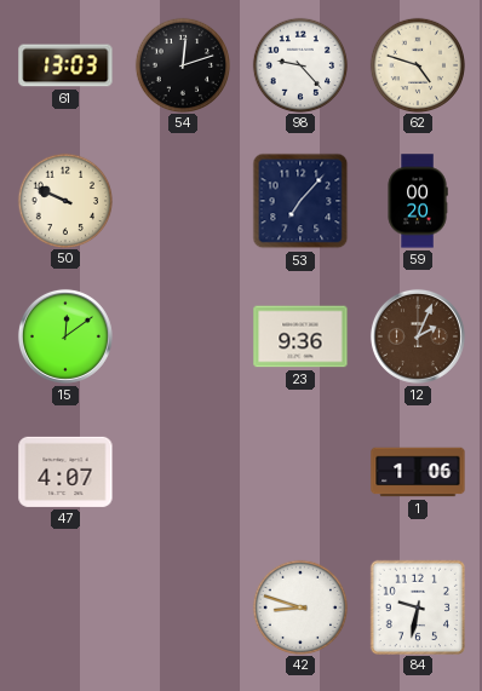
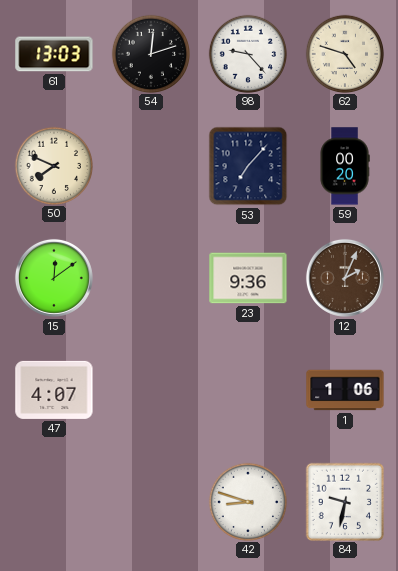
50: 9:49 -> 7:49
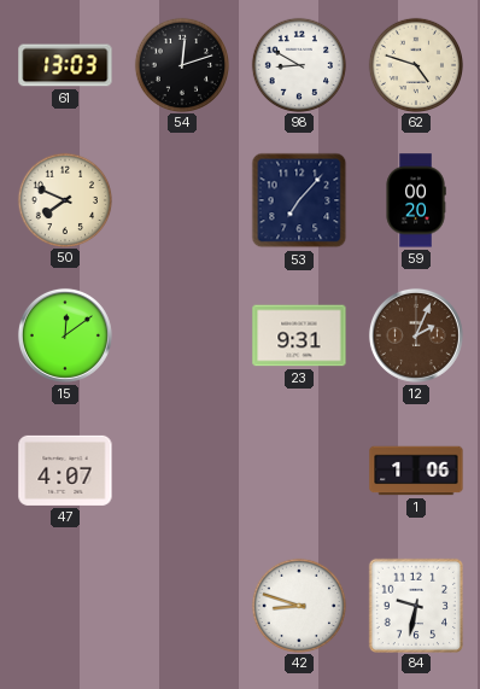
98: 9:23 -> 8:50
23: 9:36 -> 9:31
